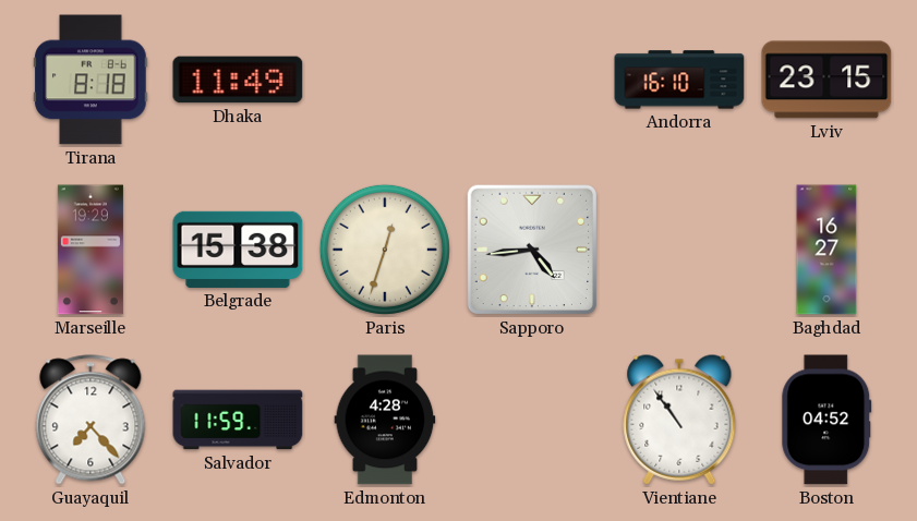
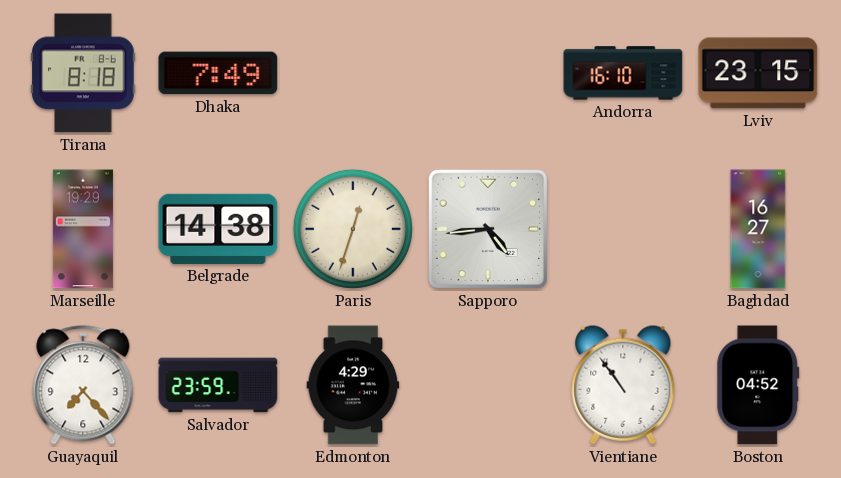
Dhaka: 11:49 -> 7:49
Belgrade: 15:38 -> 14:38
Salvador: 11:59 -> 23:59
Edmonton: 4:28 -> 4:29
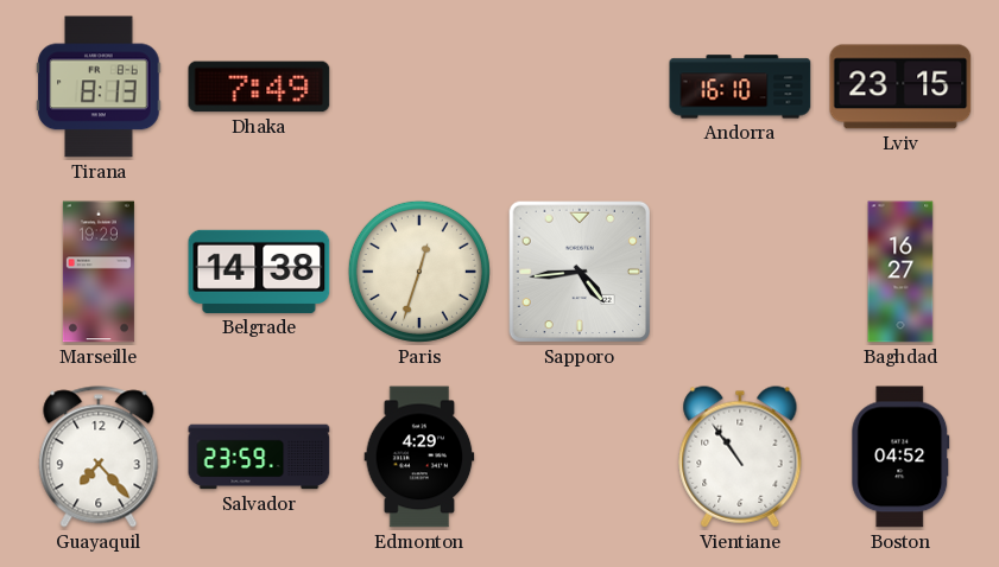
Tirana: 8:18 -> 8:13
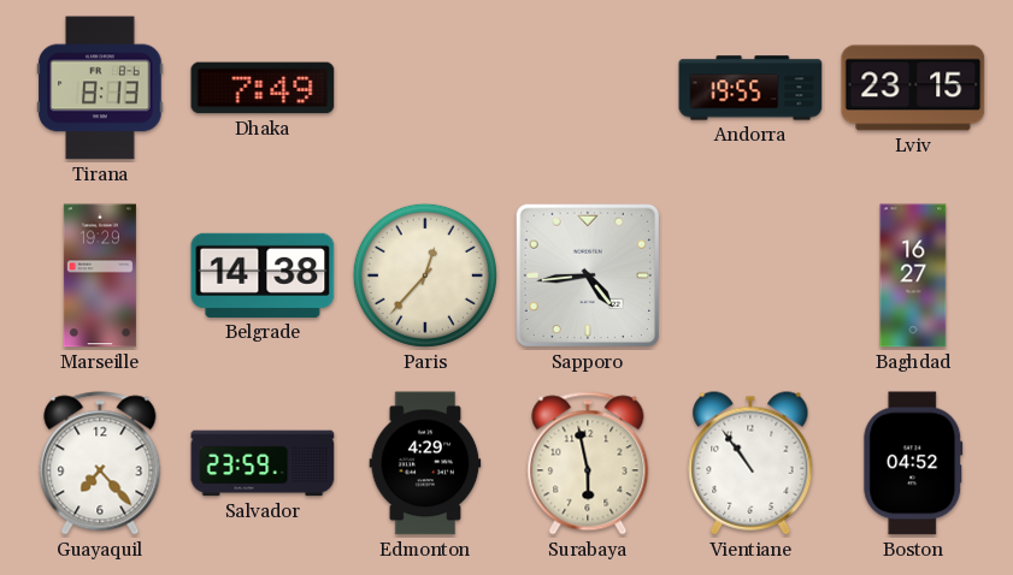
Andorra: 16:10 -> 19:55
Paris: 12:33 -> 12:37
Surabaya: none -> 5:58
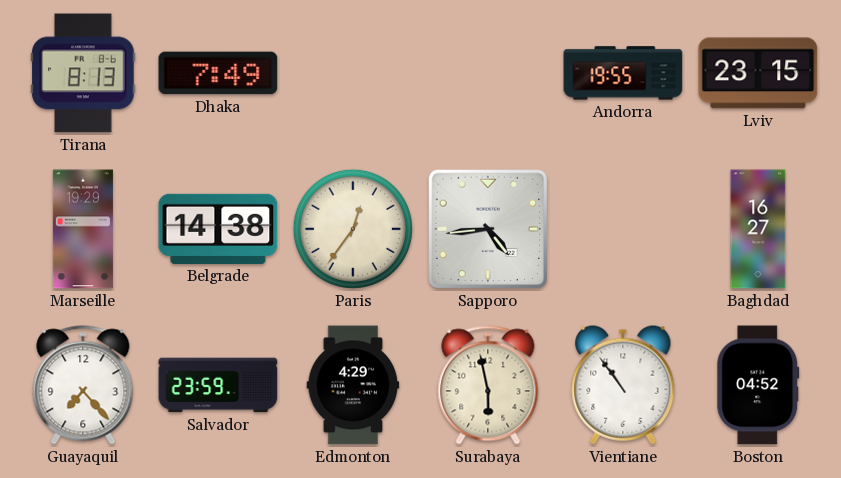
Paris: 12:37 -> 12:36
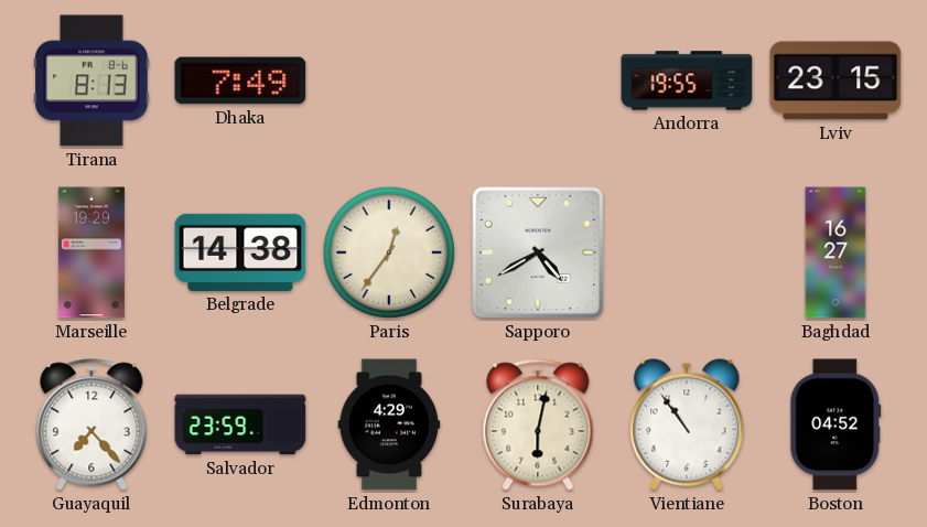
Sapporo: 4:44 -> 4:40
Surabaya: 5:58 -> 6:02
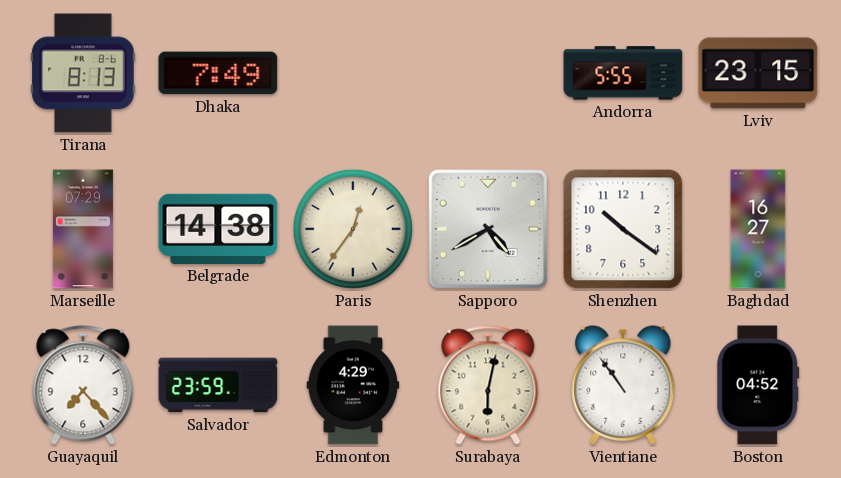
Andorra: 19:55 -> 5:55
Marseille: 19:29 -> 07:29
Shenzhen: none -> 10:21
